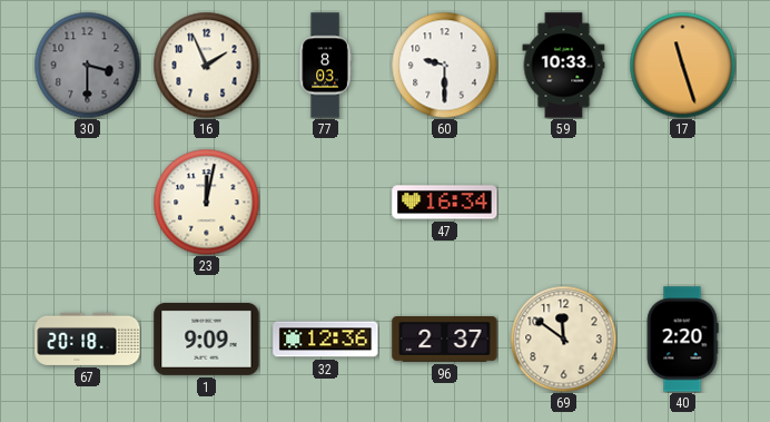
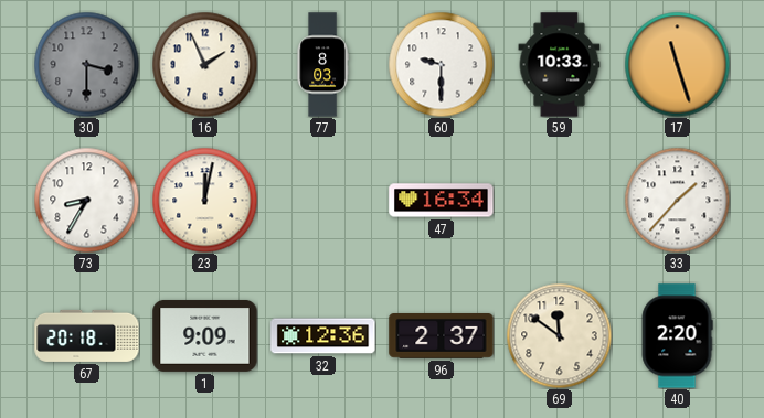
73: none -> 8:35
33: none -> 1:37
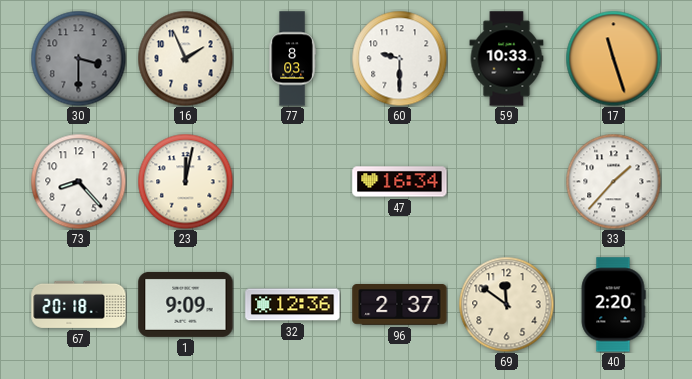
73: 8:35 -> 8:23
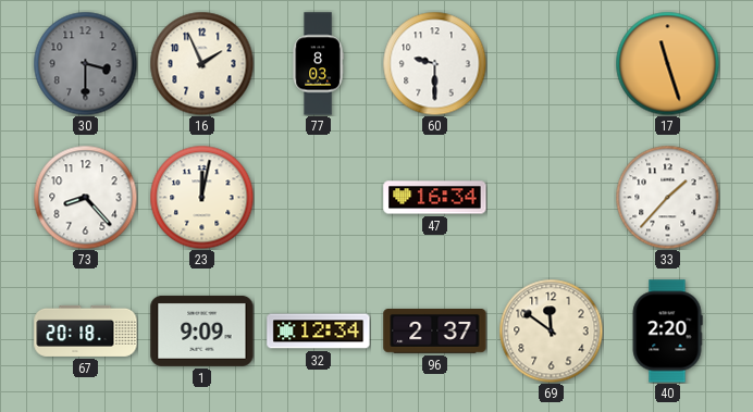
59: 10:33 -> none
32: 12:36 -> 12:34
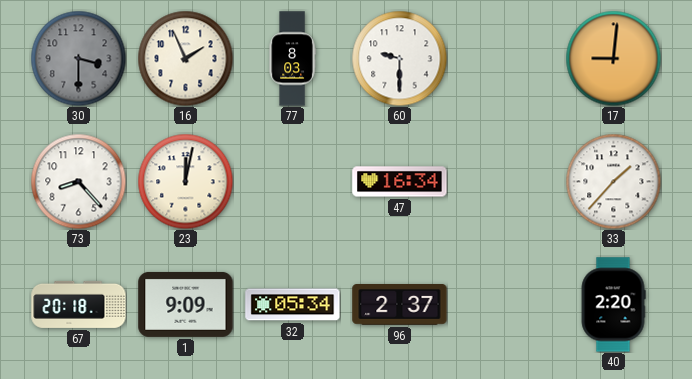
17: 11:27 -> 9:01
32: 12:34 -> 05:34
69: 11:51 -> none
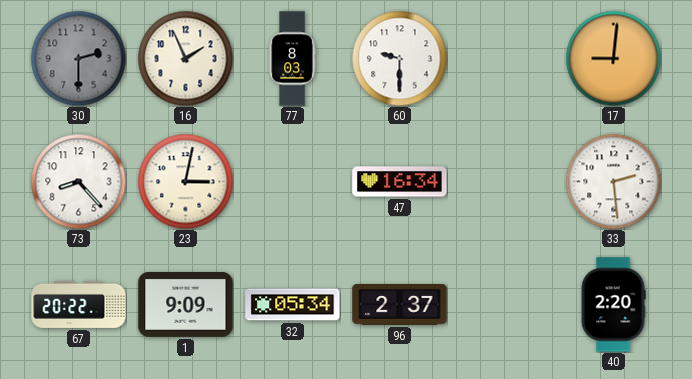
30: 3:30 -> 2:30
23: 12:02 -> 3:02
33: 1:37 -> 2:29
67: 20:18 -> 20:22
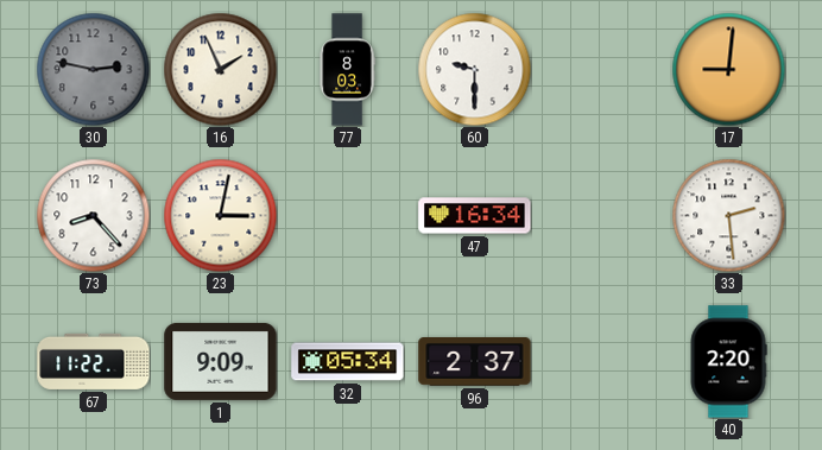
30: 2:30 -> 2:47
67: 20:22 -> 11:22
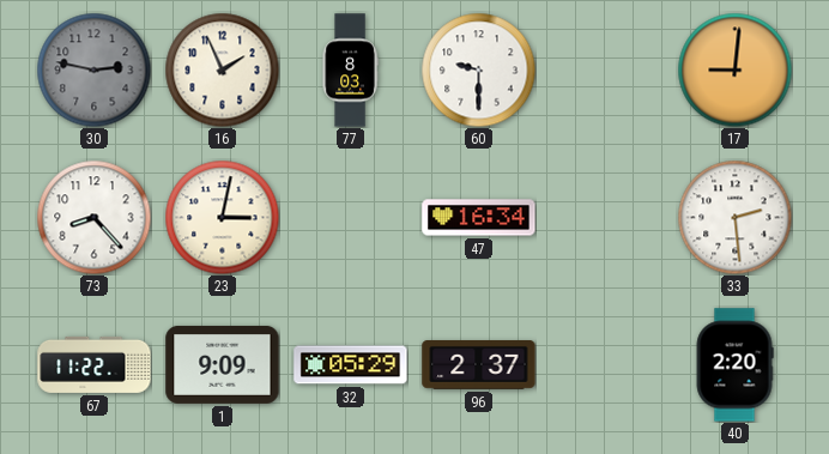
32: 05:34 -> 05:29
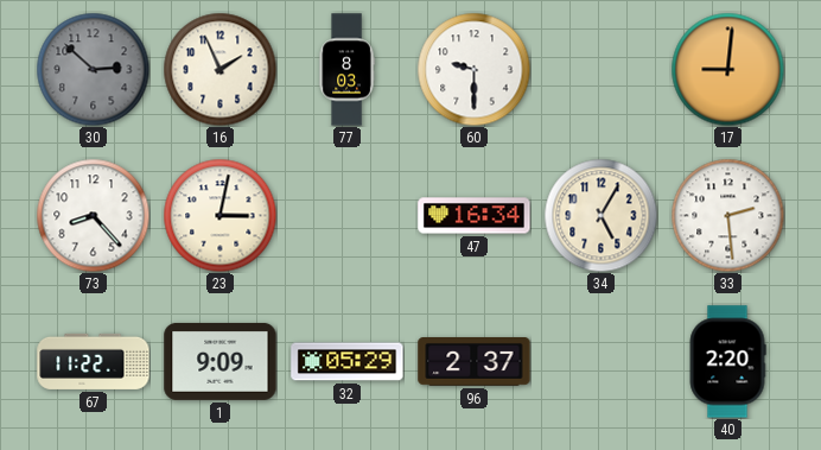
30: 2:47 -> 2:52
34: none -> 5:05
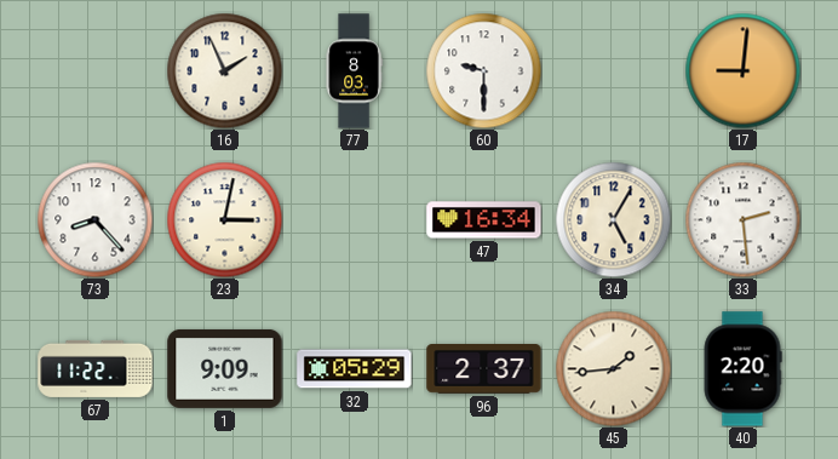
30: 2:52 -> none
45: none -> 1:44
